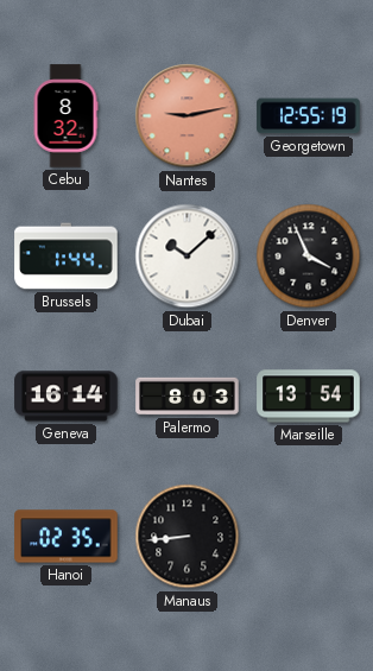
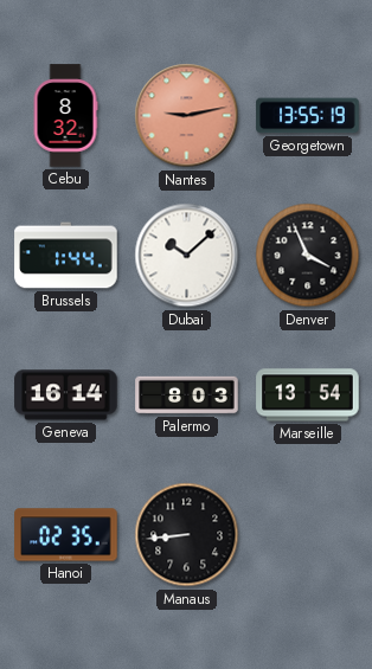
Georgetown: 12:55 -> 13:55
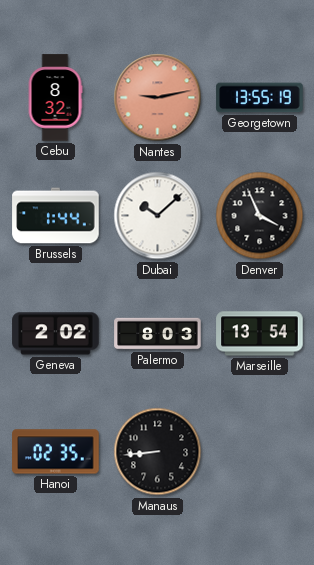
Geneva: 16:14 -> 2:02
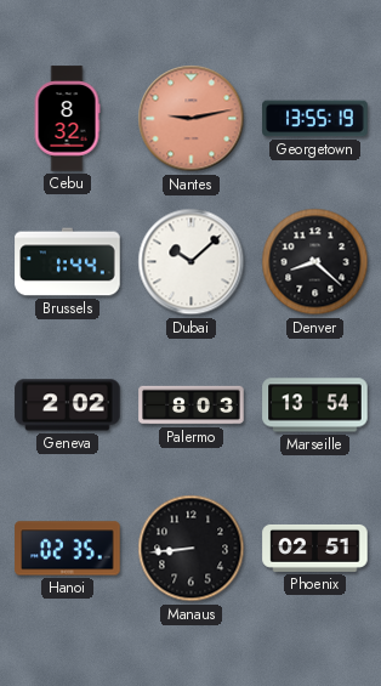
Denver: 3:56 -> 8:22
Phoenix: none -> 02:51
